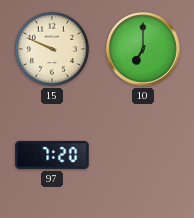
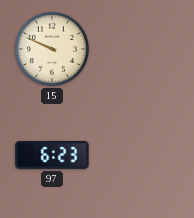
10: 7:00 -> none
97: 7:20 -> 6:23
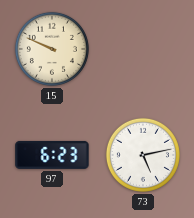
73: none -> 5:13
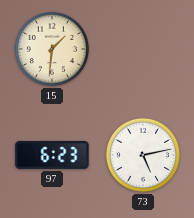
15: 9:49 -> 1:31
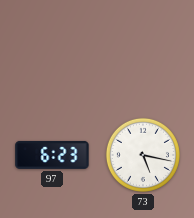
15: 1:31 -> none
73: 5:13 -> 5:17
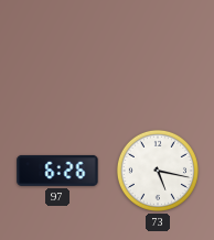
97: 6:23 -> 6:26
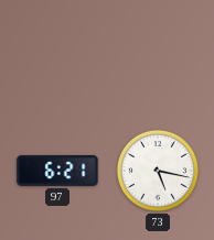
97: 6:26 -> 6:21
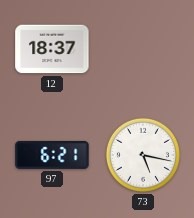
12: none -> 18:37
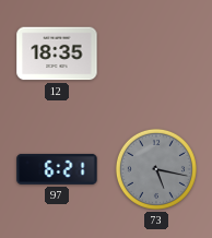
12: 18:37 -> 18:35
73 dial: white -> grey
